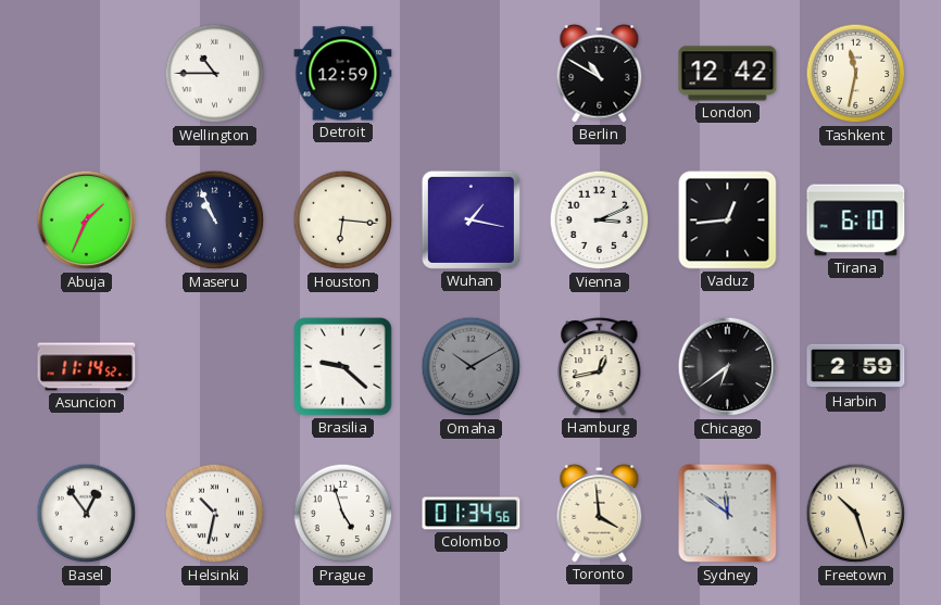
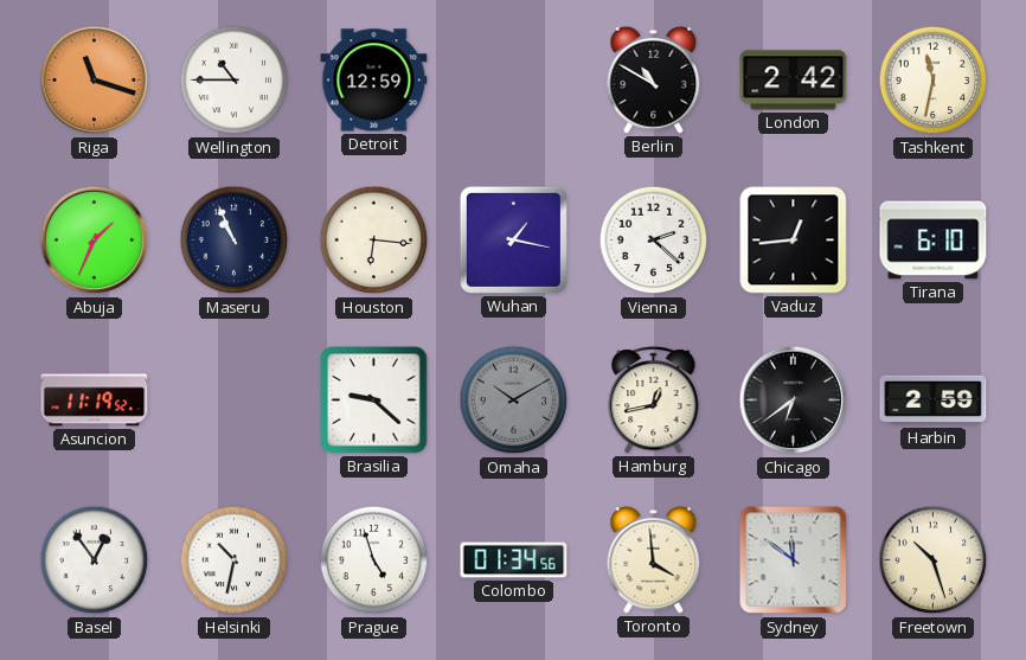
Riga: none -> 11:18
London: 12:42 -> 2:42
Vienna: 3:11 -> 2:22
Asuncion: 11:14 -> 11:19
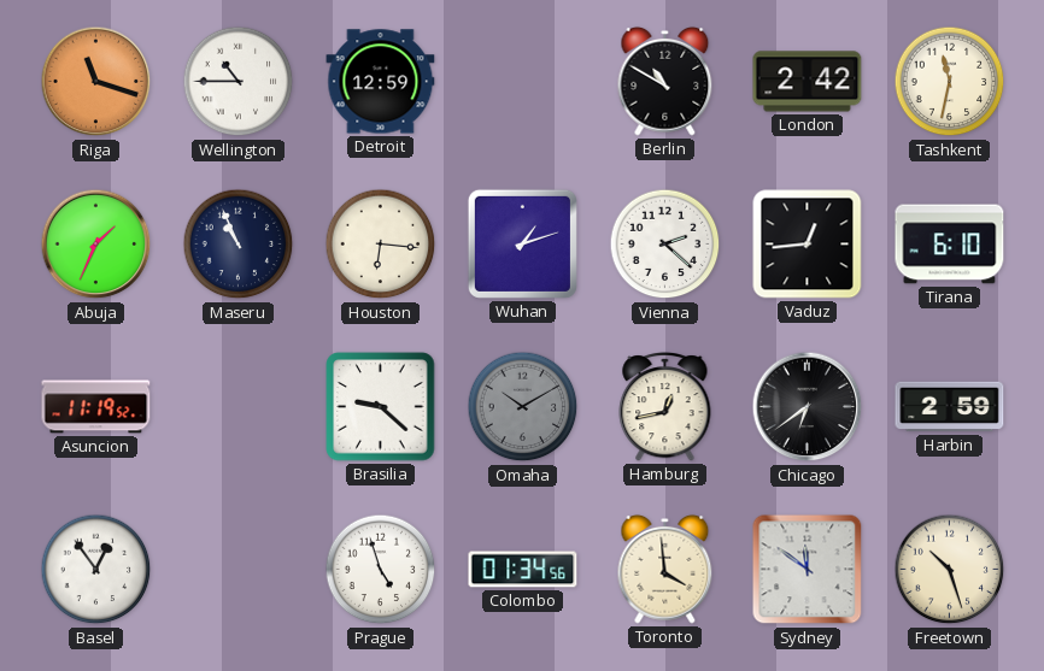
Wuhan: 1:17 -> 1:12
Helsinki: 10:32 -> none
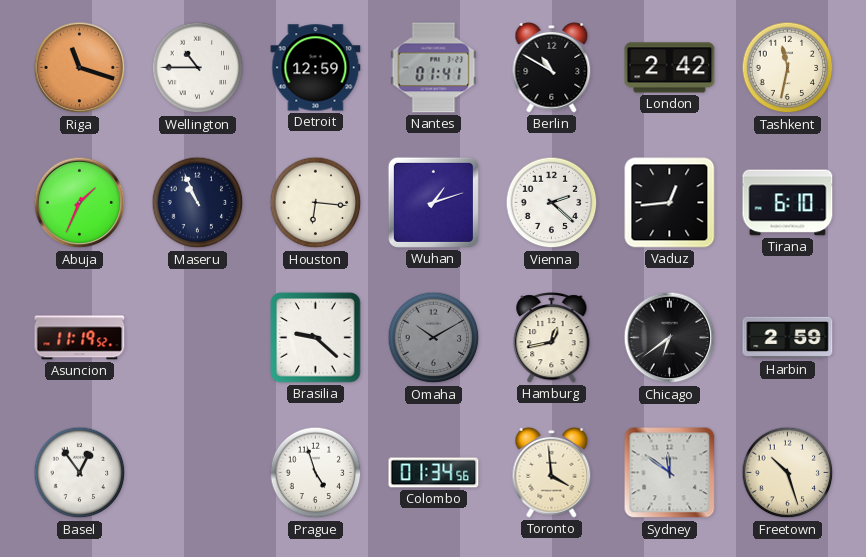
Nantes: none -> 01:41
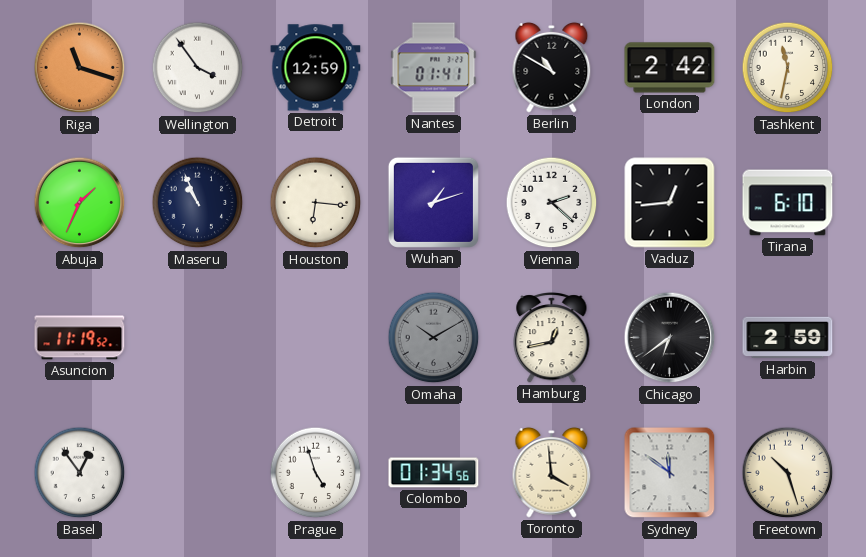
Wellington: 10:45 -> 3:54
Brasilia: 9:22 -> none
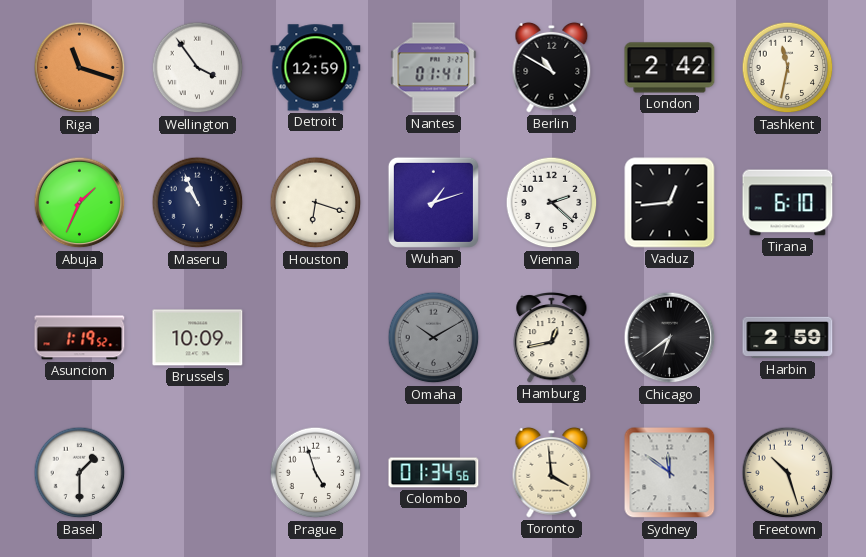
Houston: 6:16 -> 6:18
Asuncion: 11:19 -> 1:19
Brussels: none -> 10:09
Basel: 12:54 -> 1:30
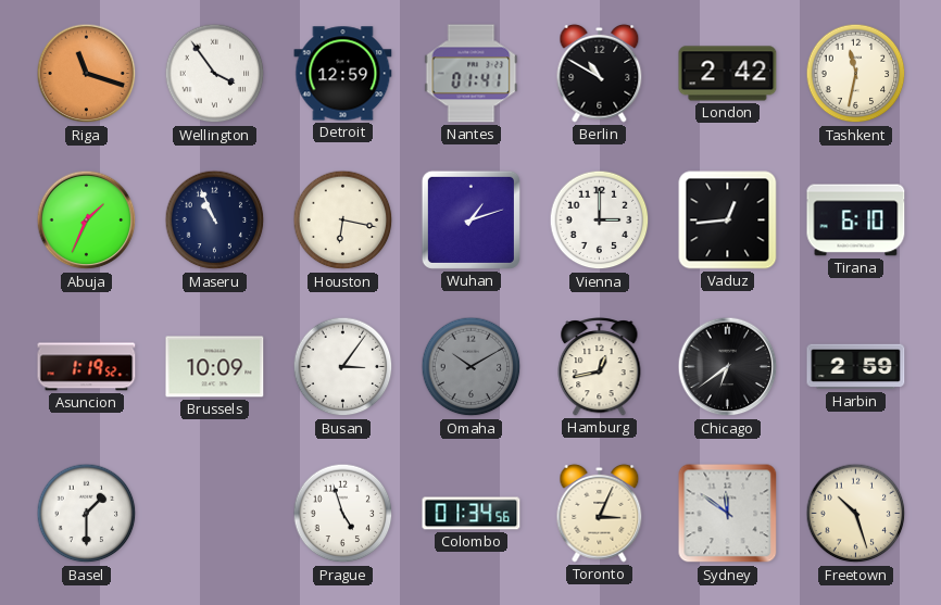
Houston: 6:18 -> 6:17
Vienna: 2:22 -> 3:00
Busan: none -> 3:06
Toronto: 3:59 -> 3:04
